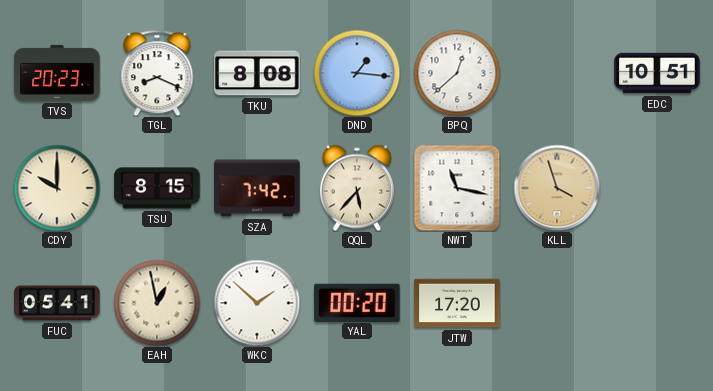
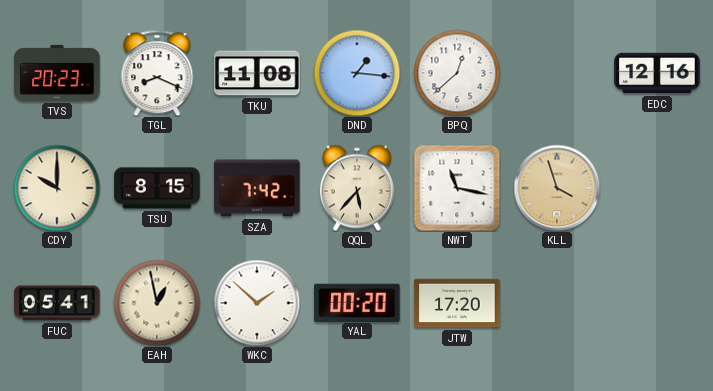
TKU: 8:08 -> 11:08
EDC: 10:51 -> 12:16
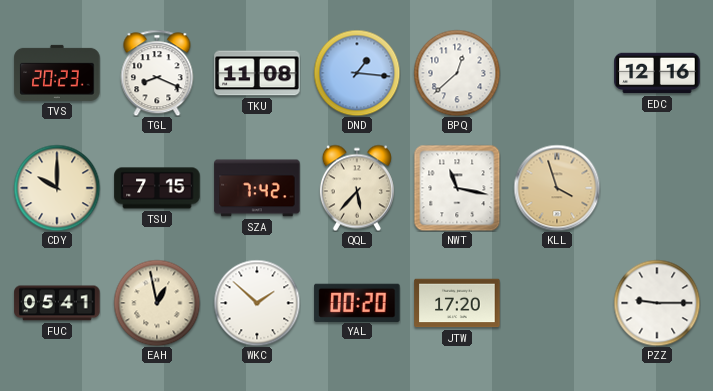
TSU: 8:15 -> 7:15
PZZ: none -> 9:15
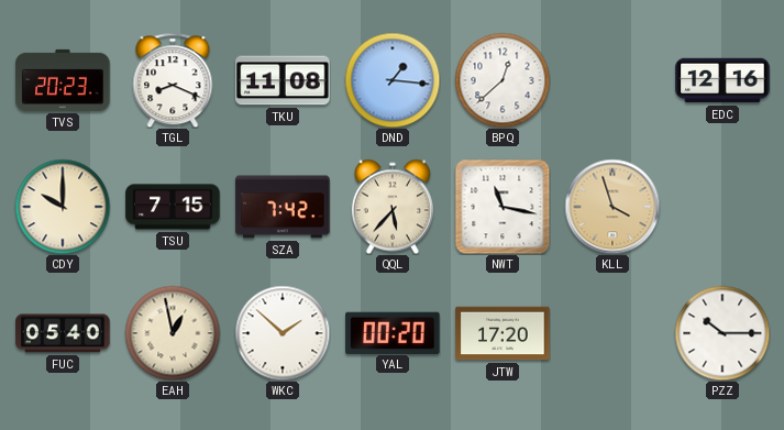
FUC: 05:41 -> 05:40
PZZ: 9:15 -> 10:15
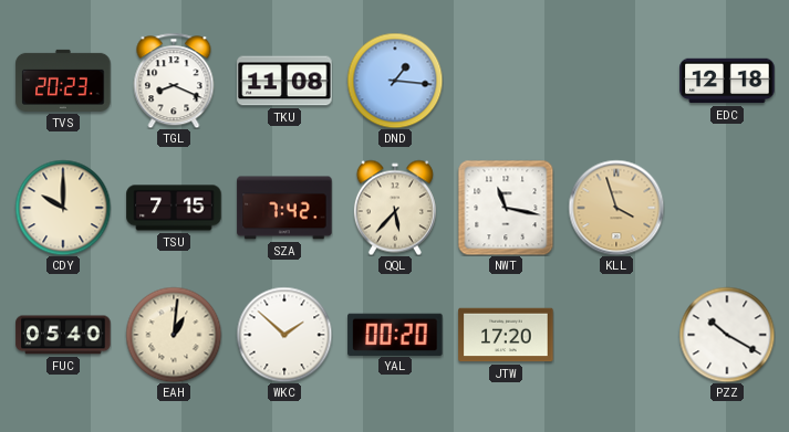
BPQ: 12:38 -> none
EDC: 12:16 -> 12:18
EAH: 12:58 -> 1:01
PZZ: 10:15 -> 10:20
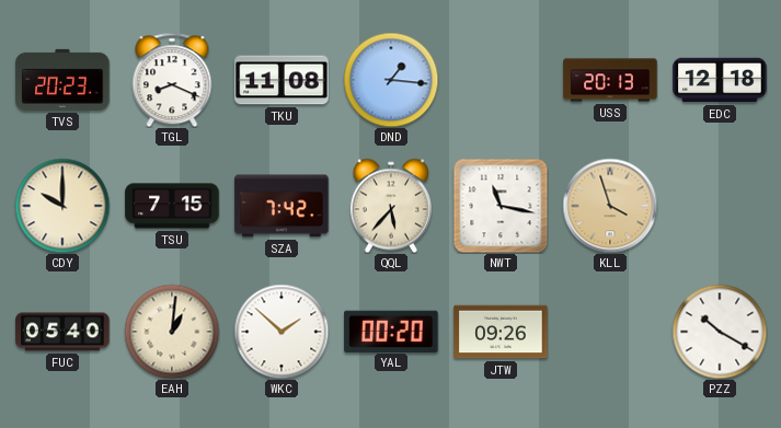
USS: none -> 20:13
JTW: 17:20 -> 09:26
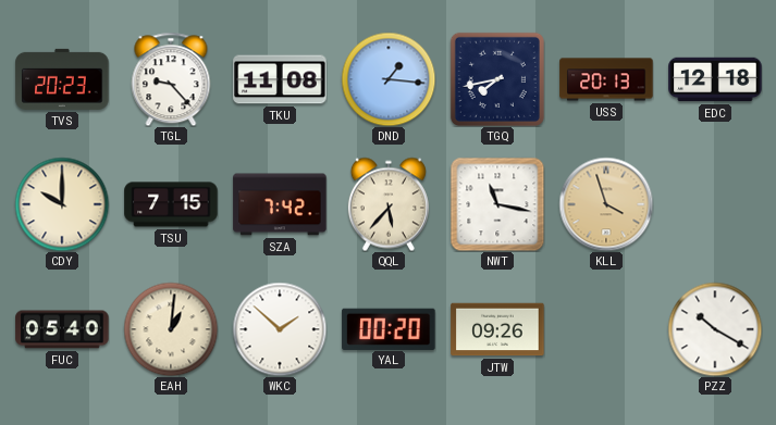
TGL: 8:19 -> 9:23
TGQ: none -> 7:43
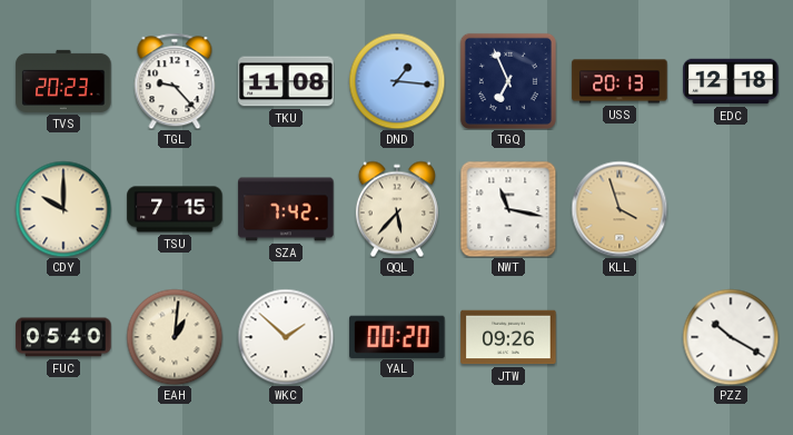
TGQ: 7:43 -> 6:56
